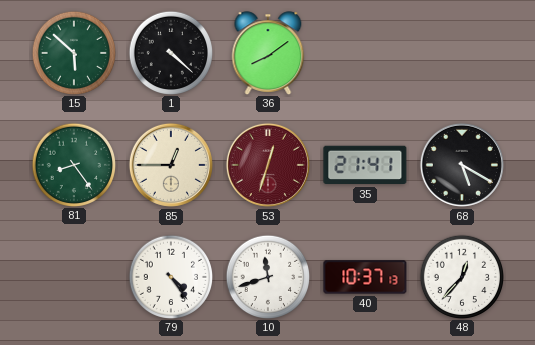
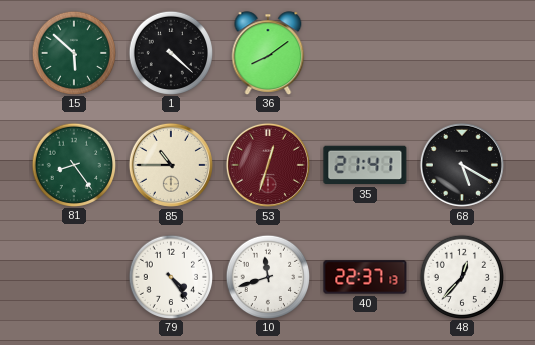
85: 12:45 -> 10:45
40: 10:37 -> 22:37
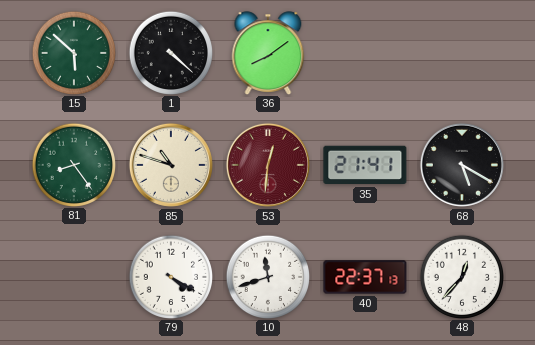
85: 10:45 -> 10:48
53: 12:33 -> 12:31
79: 4:24 -> 4:20
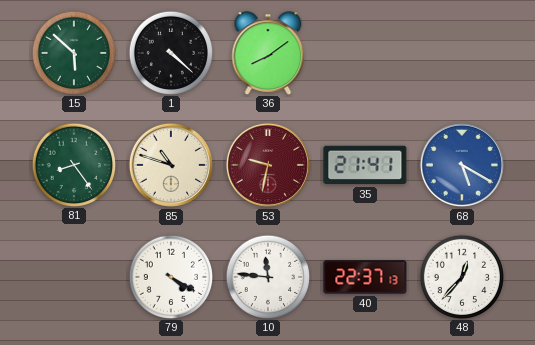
53: 12:31 -> 9:32
68 dial: black -> blue
10: 11:42 -> 11:46
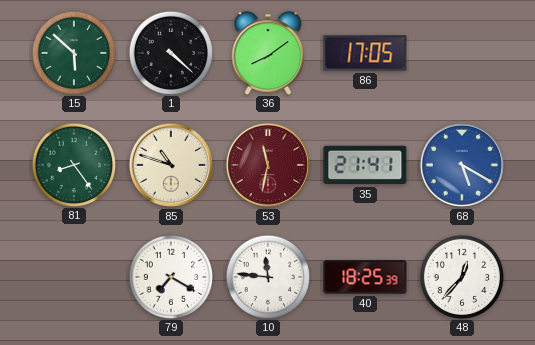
86: none -> 17:05
53: 9:32 -> 11:32
79: 4:20 -> 7:20
40: 22:37 -> 18:25
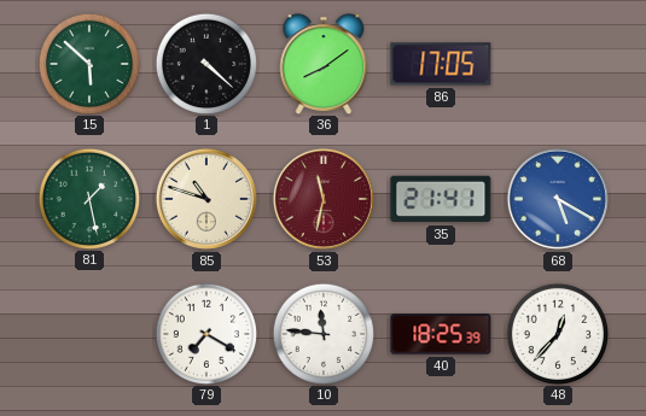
81: 8:24 -> 1:28
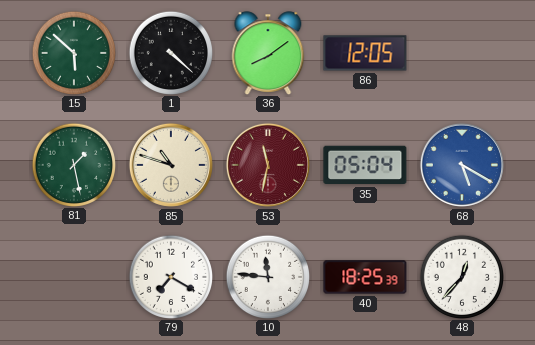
86: 17:05 -> 12:05
35: 21:41 -> 05:04
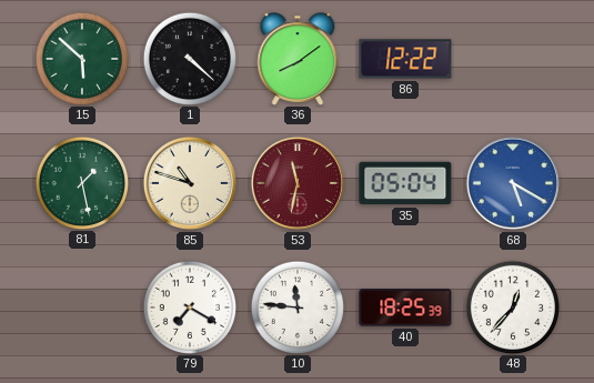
86: 12:05 -> 12:22
